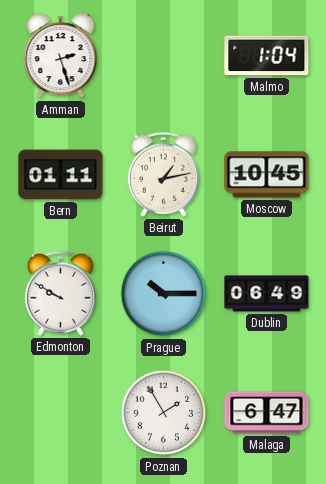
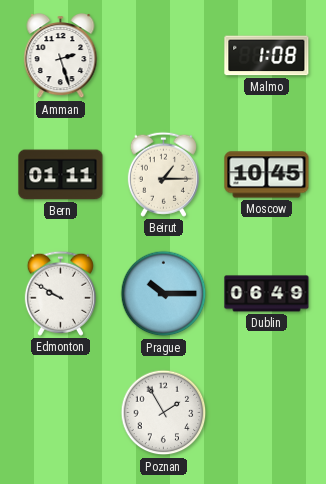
Malmo: 1:04 -> 1:08
Beirut: 1:13 -> 1:15
Malaga: 6:47 -> none
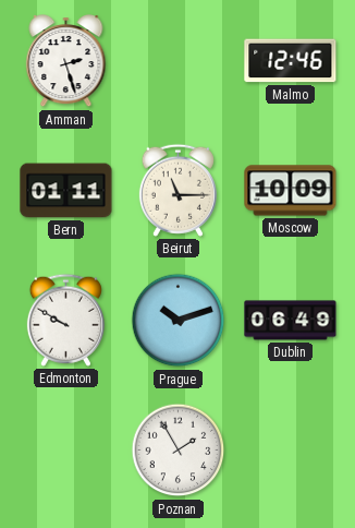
Malmo: 1:08 -> 12:46
Beirut: 1:15 -> 11:15
Moscow: 10:45 -> 10:09
Prague: 10:15 -> 10:12
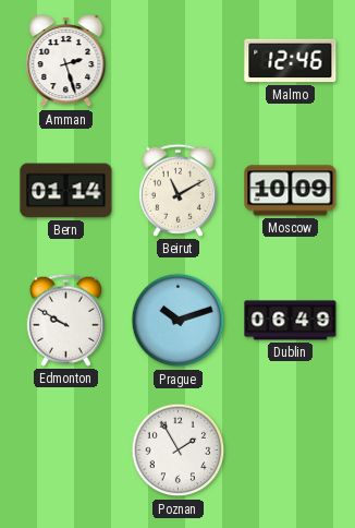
Bern: 01:11 -> 01:14
Beirut: 11:15 -> 11:10
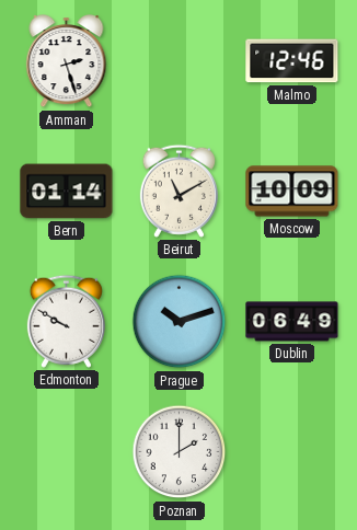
Poznan: 1:55 -> 2:00
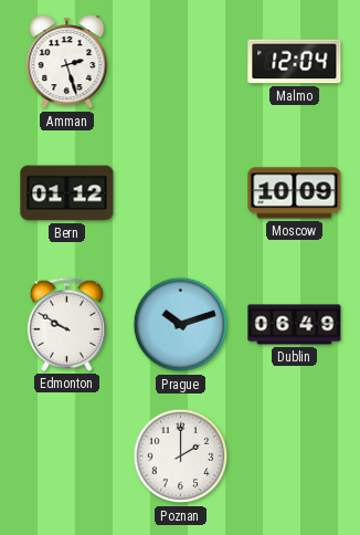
Malmo: 12:46 -> 12:04
Bern: 01:14 -> 01:12
Beirut: 11:10 -> none
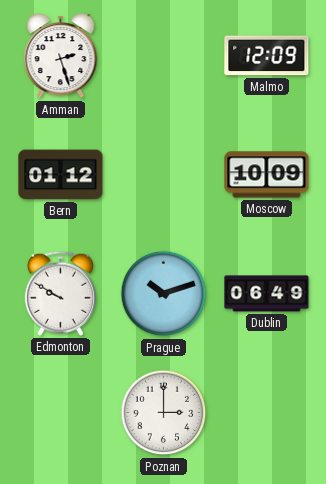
Malmo: 12:04 -> 12:09
Poznan: 2:00 -> 3:00
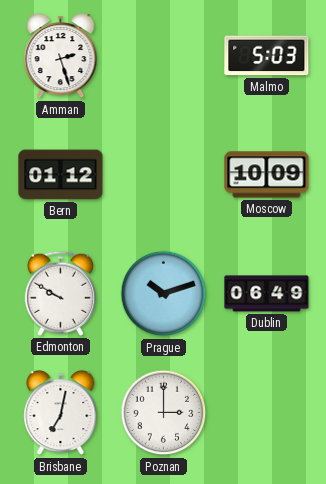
Malmo: 12:09 -> 5:03
Brisbane: none -> 7:02
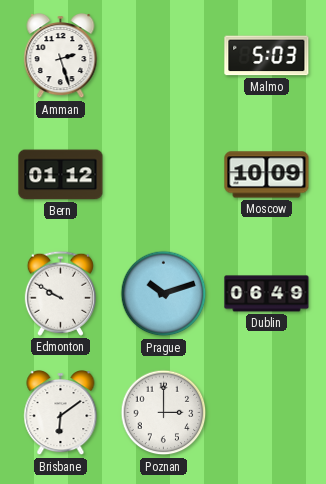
Brisbane: 7:02 -> 6:09
